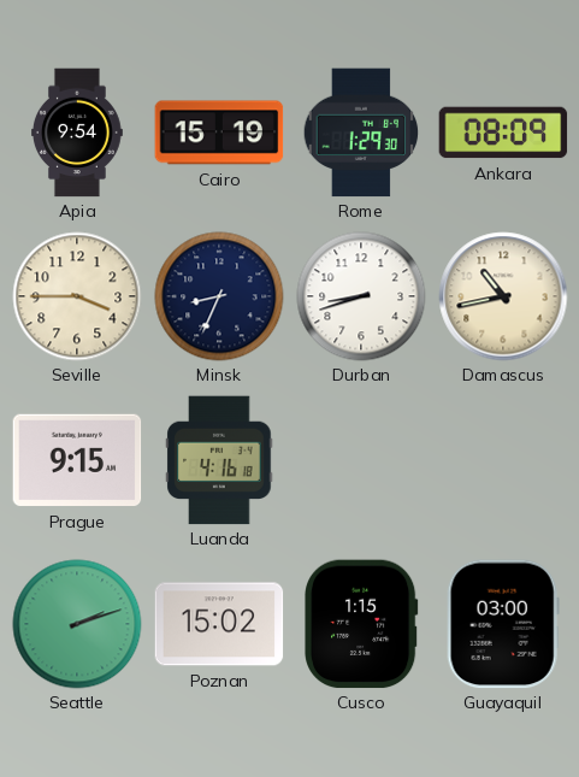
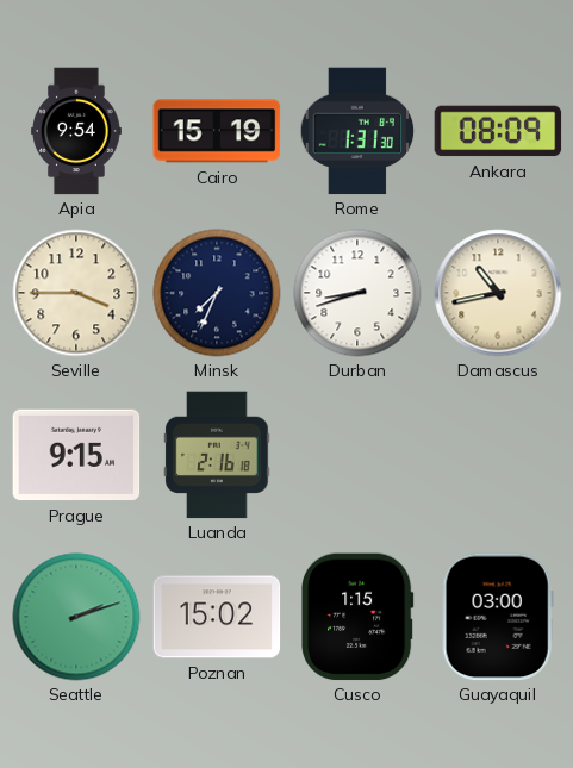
Rome: 1:29 -> 1:31
Minsk: 8:34 -> 7:34
Luanda: 4:16 -> 2:16
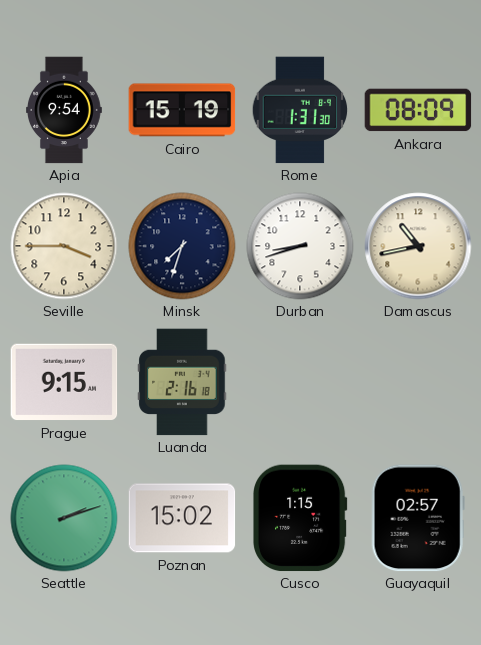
Minsk: 7:34 -> 7:33
Guayaquil: 03:00 -> 02:57
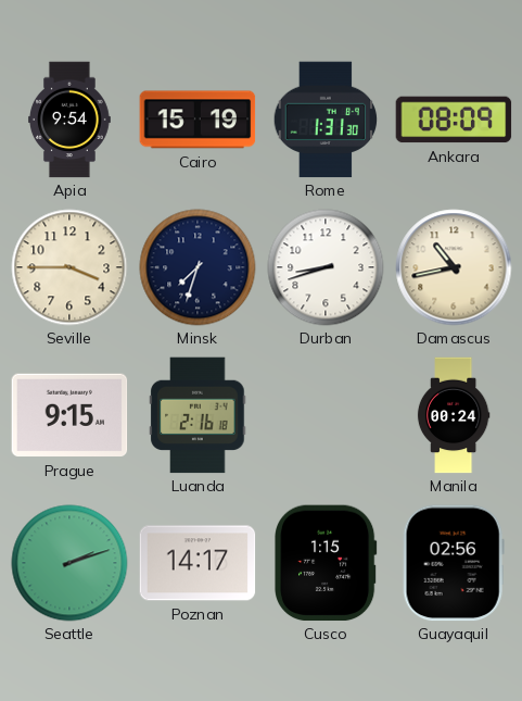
Manila: none -> 00:24
Poznan: 15:02 -> 14:17
Guayaquil: 02:57 -> 02:56
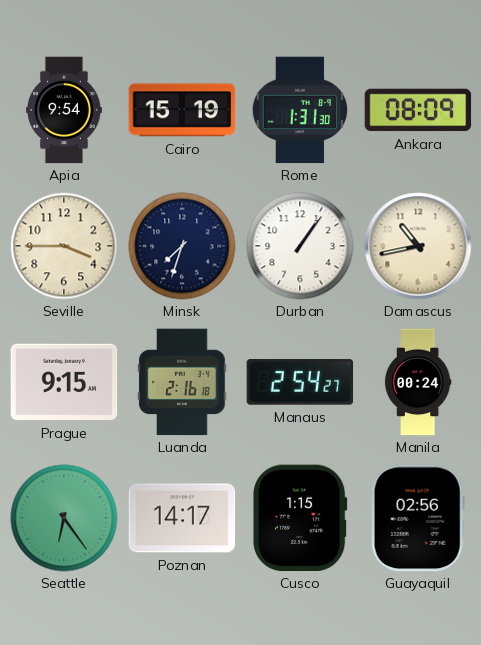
Durban: 8:42 -> 1:06
Manaus: none -> 2:54
Seattle: 2:12 -> 6:24
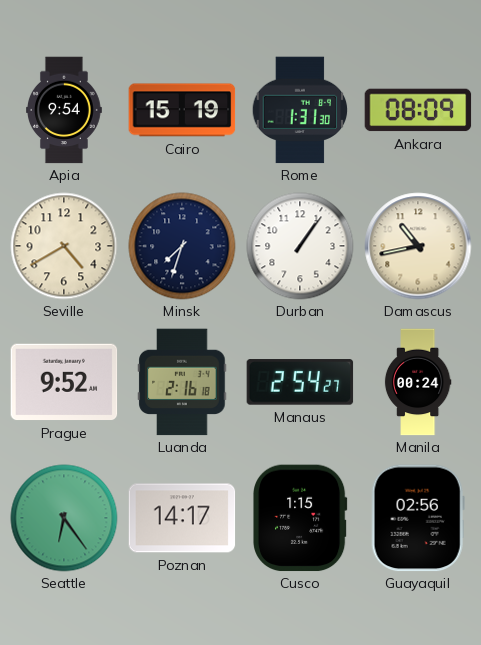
Seville: 3:45 -> 4:40
Prague: 9:15 -> 9:52
